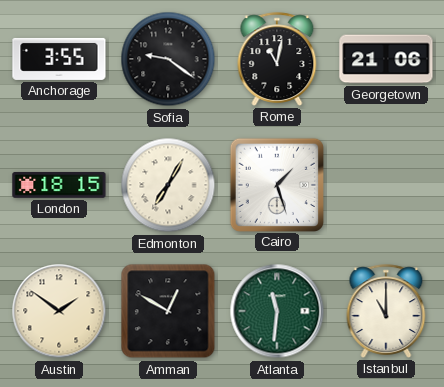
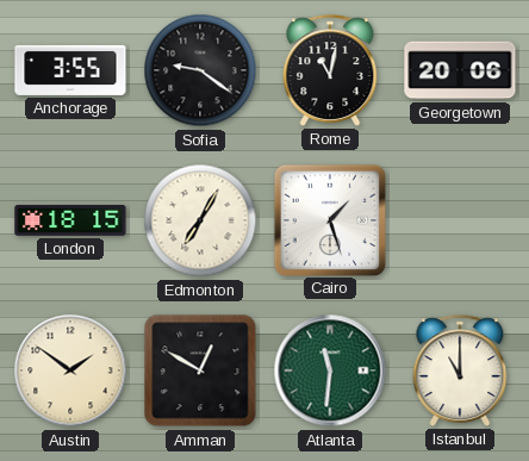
Georgetown: 21:06 -> 20:06
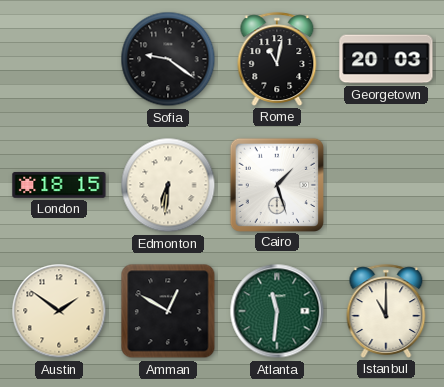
Anchorage: 3:55 -> none
Georgetown: 20:06 -> 20:03
Edmonton: 7:05 -> 6:31
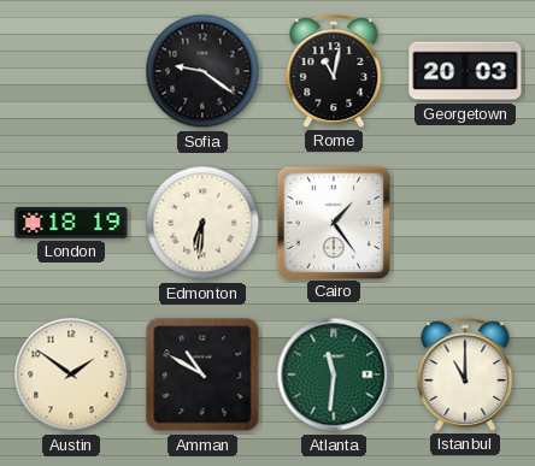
London: 18:15 -> 18:19
Cairo: 1:27 -> 1:24
Amman: 12:50 -> 10:50
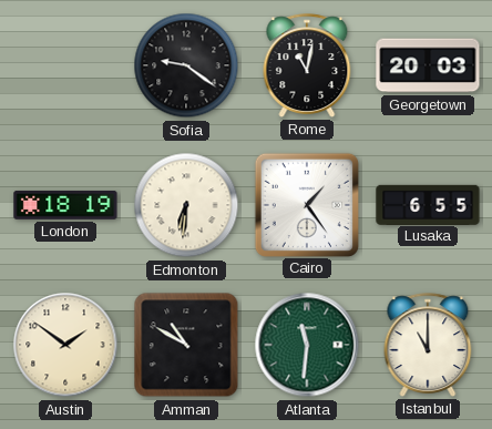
Lusaka: none -> 6:55
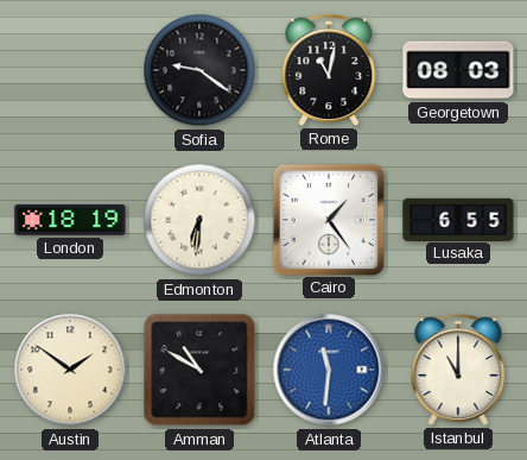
Georgetown: 20:03 -> 08:03
Atlanta dial: green -> blue
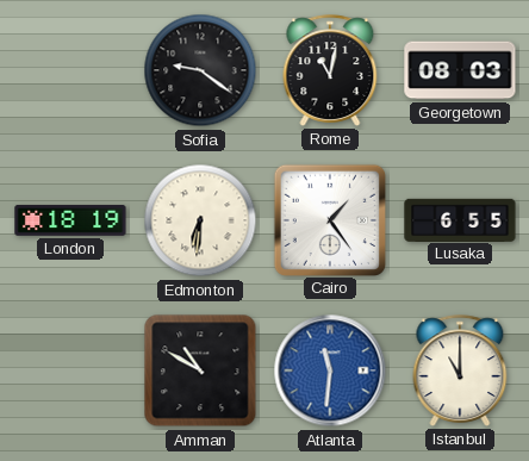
Austin: 1:51 -> none
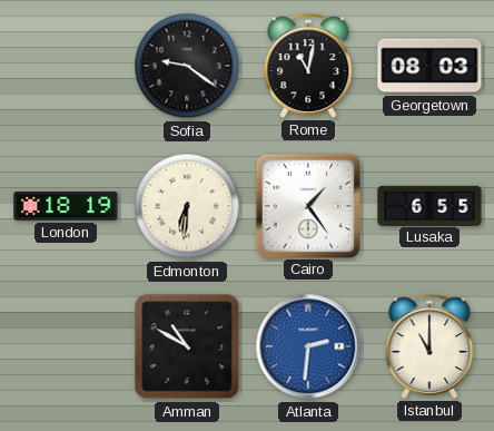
Atlanta: 11:31 -> 2:31
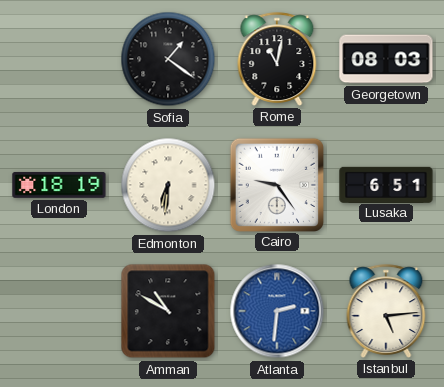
Sofia: 9:21 -> 1:21
Cairo: 1:24 -> 9:24
Lusaka: 6:55 -> 6:51
Istanbul: 11:00 -> 5:14
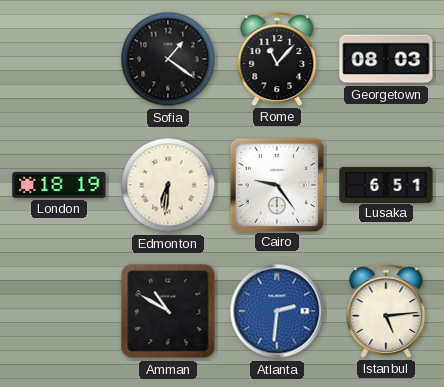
Rome: 11:02 -> 11:07
